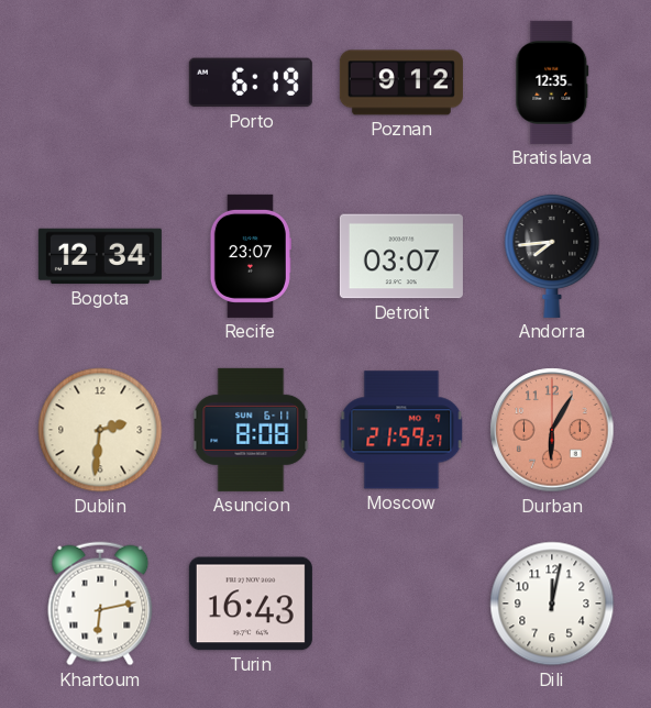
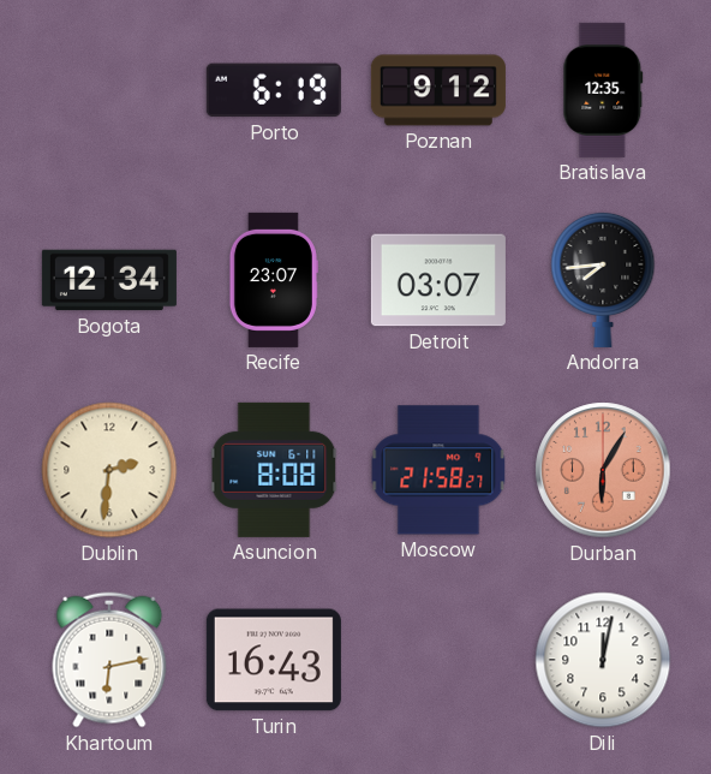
Moscow: 21:59 -> 21:58
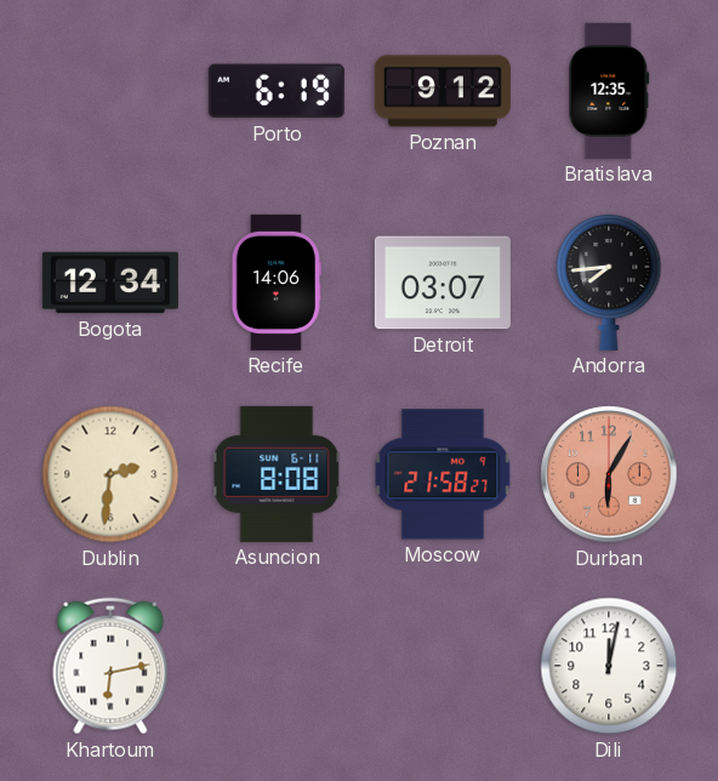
Recife: 23:07 -> 14:06
Turin: 16:43 -> none
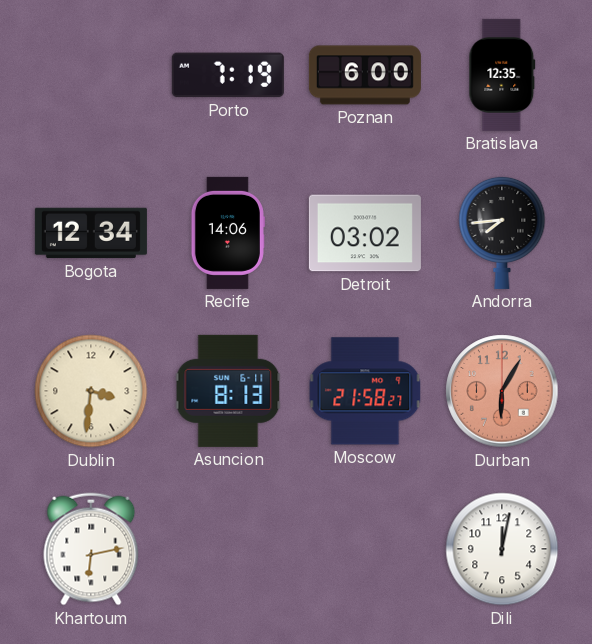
Porto: 6:19 -> 7:19
Poznan: 9:12 -> 6:00
Detroit: 03:07 -> 03:02
Dublin: 2:31 -> 3:31
Asuncion: 8:08 -> 8:13
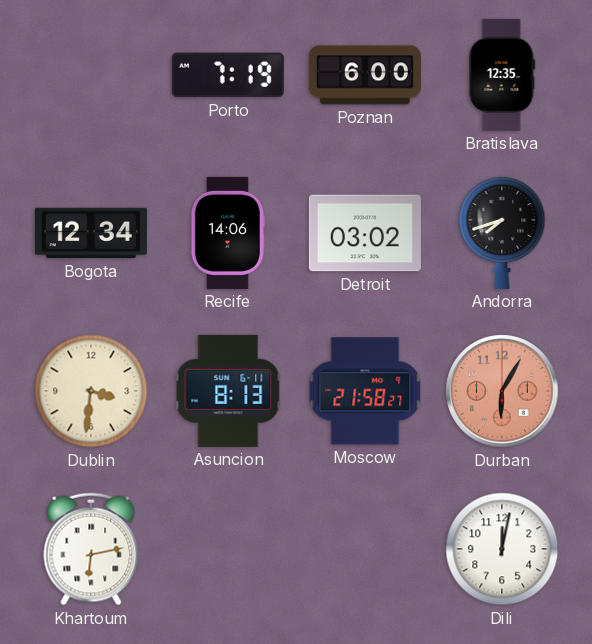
Andorra: 7:44 -> 7:42
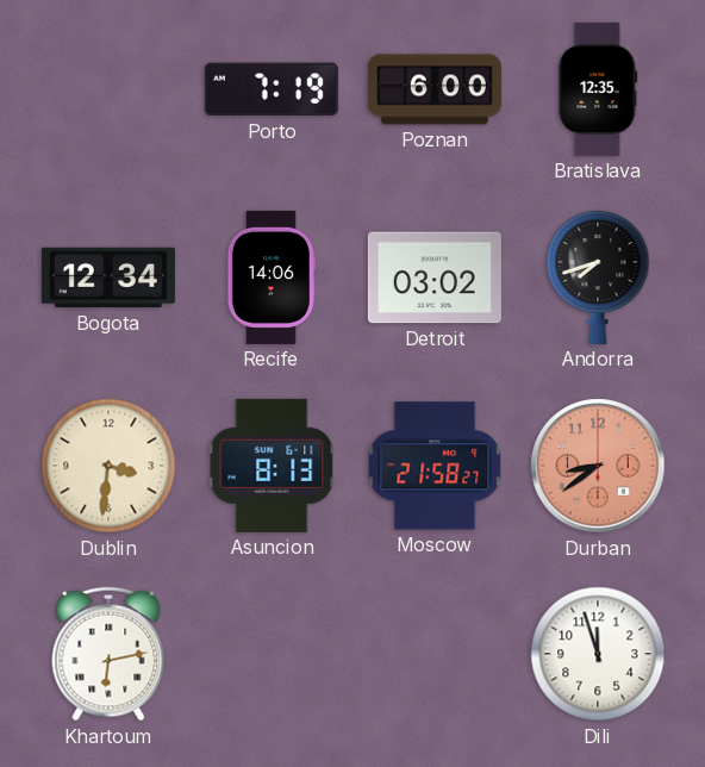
Durban: 6:05 -> 8:39
Dili: 12:02 -> 11:57
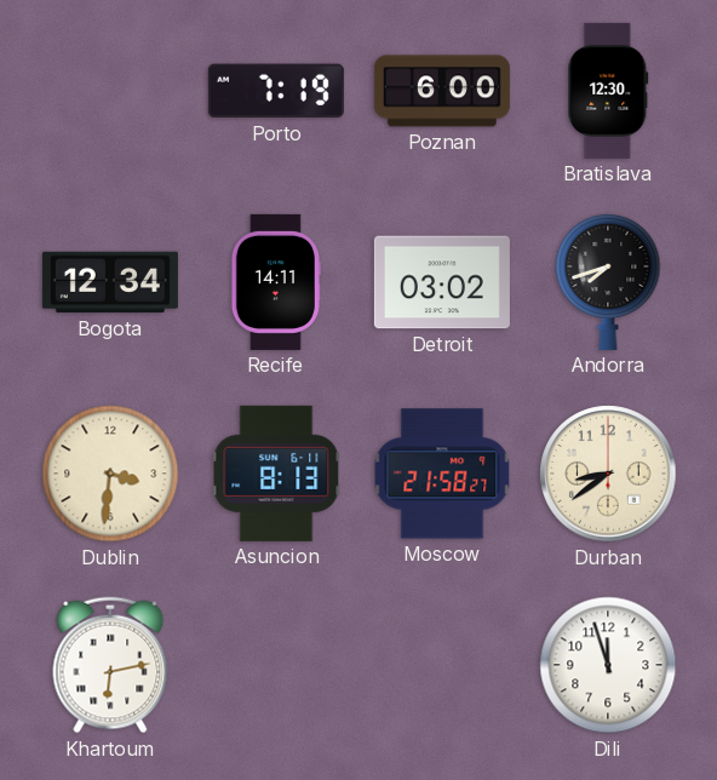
Bratislava: 12:35 -> 12:30
Recife: 14:06 -> 14:11
Durban dial: salmon -> cream
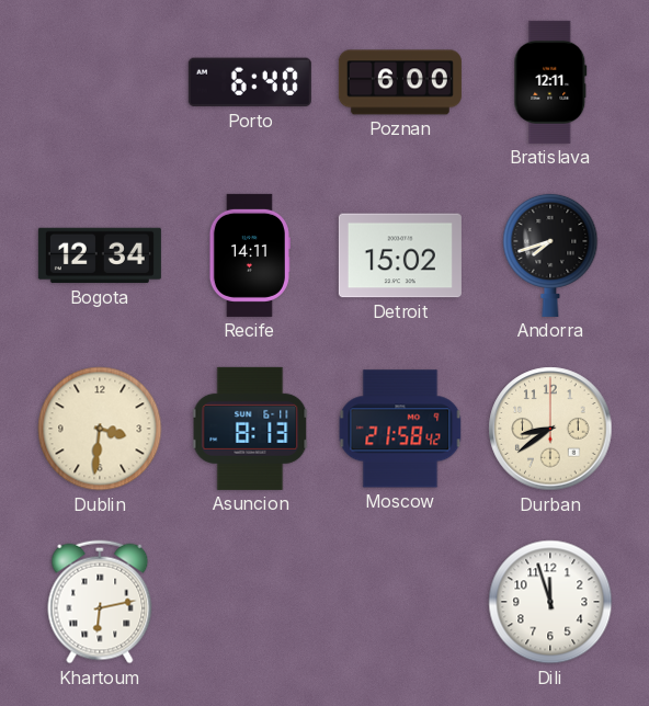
Porto: 7:19 -> 6:40
Bratislava: 12:30 -> 12:11
Detroit: 03:02 -> 15:02
Moscow: 21:58:27 -> 21:58:42
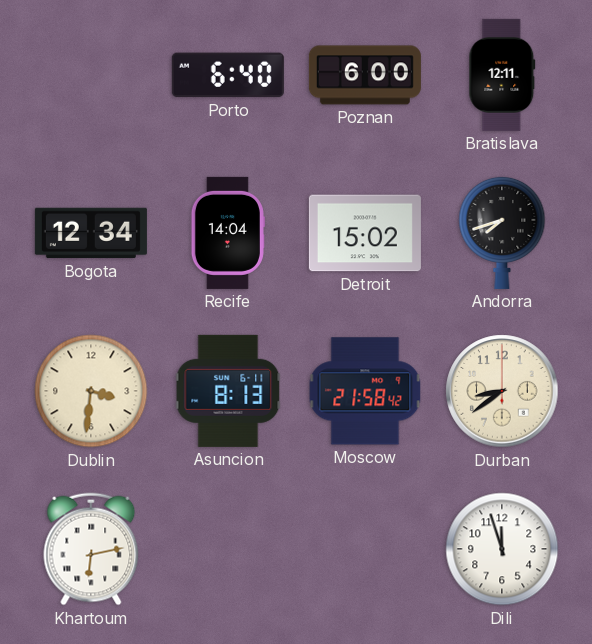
Recife: 14:11 -> 14:04
